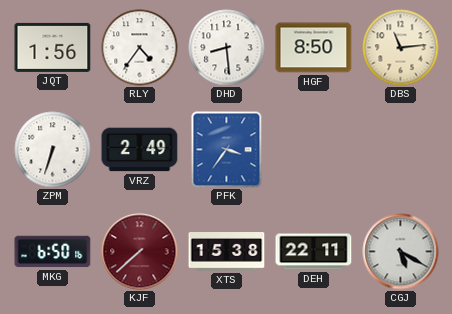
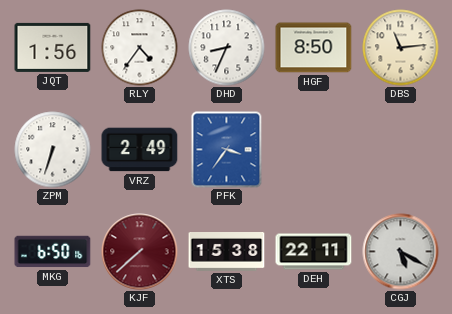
DHD: 8:29 -> 8:34
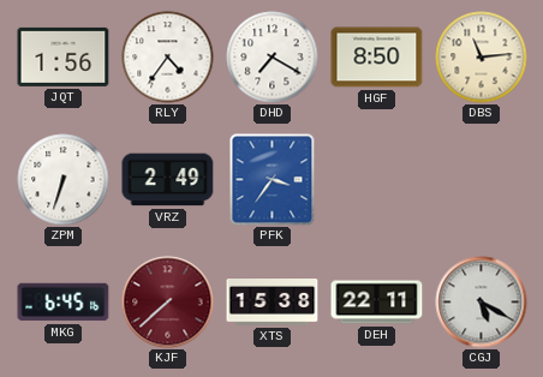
DHD: 8:34 -> 7:20
MKG: 6:50 -> 6:45
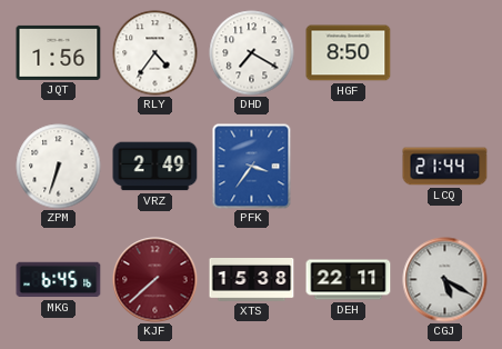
DBS: 11:14 -> none
LCQ: none -> 21:44
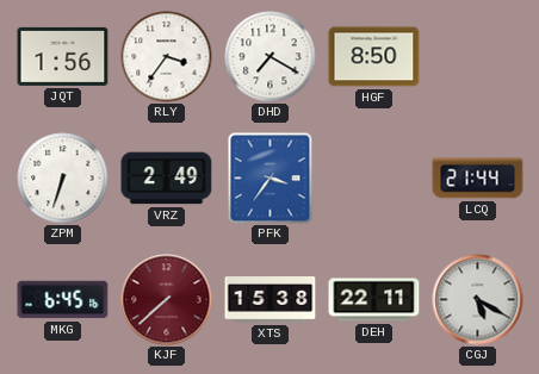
RLY: 4:36 -> 3:36
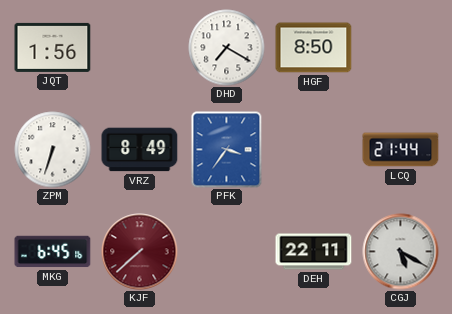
RLY: 3:36 -> none
VRZ: 2:49 -> 8:49
XTS: 15:38 -> none
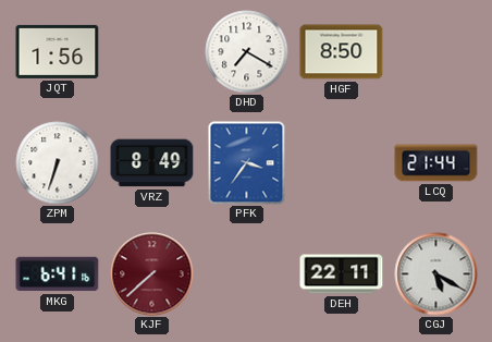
MKG: 6:45 -> 6:41
